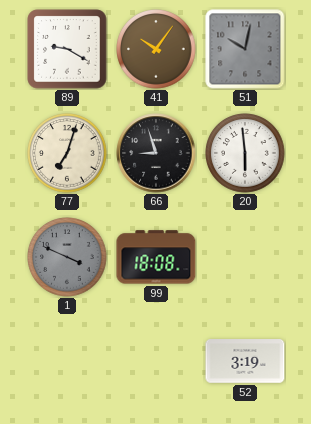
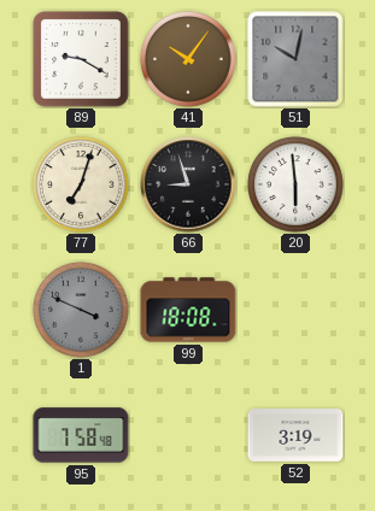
95: none -> 7:58
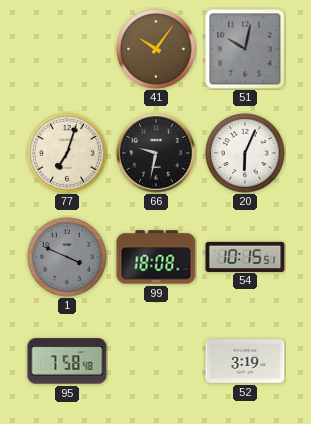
89: 9:20 -> none
66: 8:57 -> 9:32
20: 5:59 -> 6:04
54: none -> 10:15
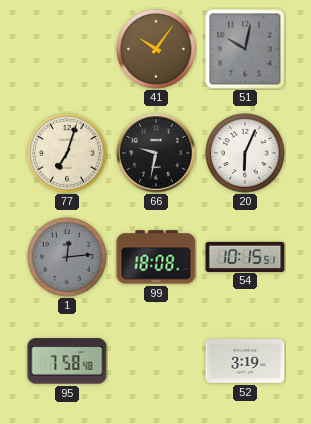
1: 3:49 -> 12:14
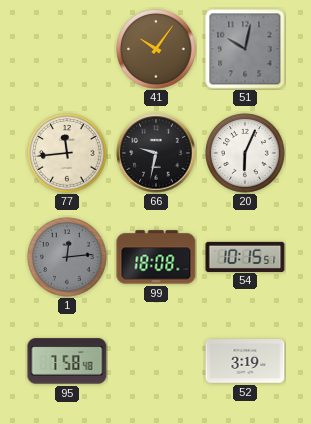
77: 7:03 -> 11:44
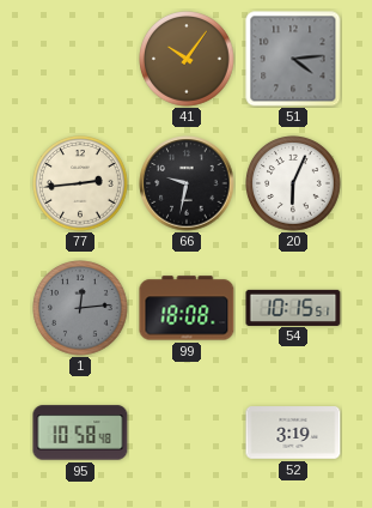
51: 10:02 -> 4:14
77: 11:44 -> 2:44
95: 7:58 -> 10:58
